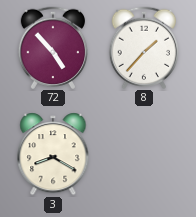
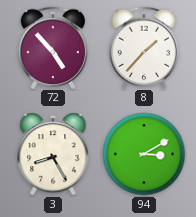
3: 8:20 -> 8:25
94: none -> 3:10
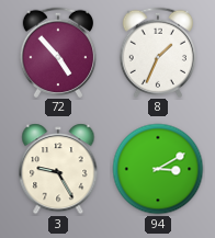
8: 1:37 -> 1:34
3: 8:25 -> 9:25
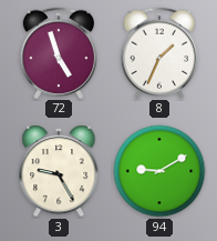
72: 4:53 -> 4:57
94: 3:10 -> 9:10
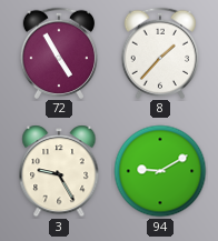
72: 4:57 -> 4:55
8: 1:34 -> 1:37
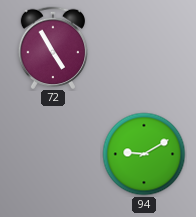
8: 1:37 -> none
3: 9:25 -> none
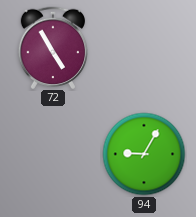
94: 9:10 -> 9:05
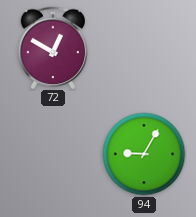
72: 4:55 -> 12:50
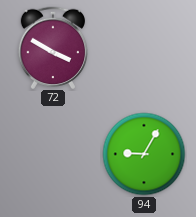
72: 12:50 -> 3:50
